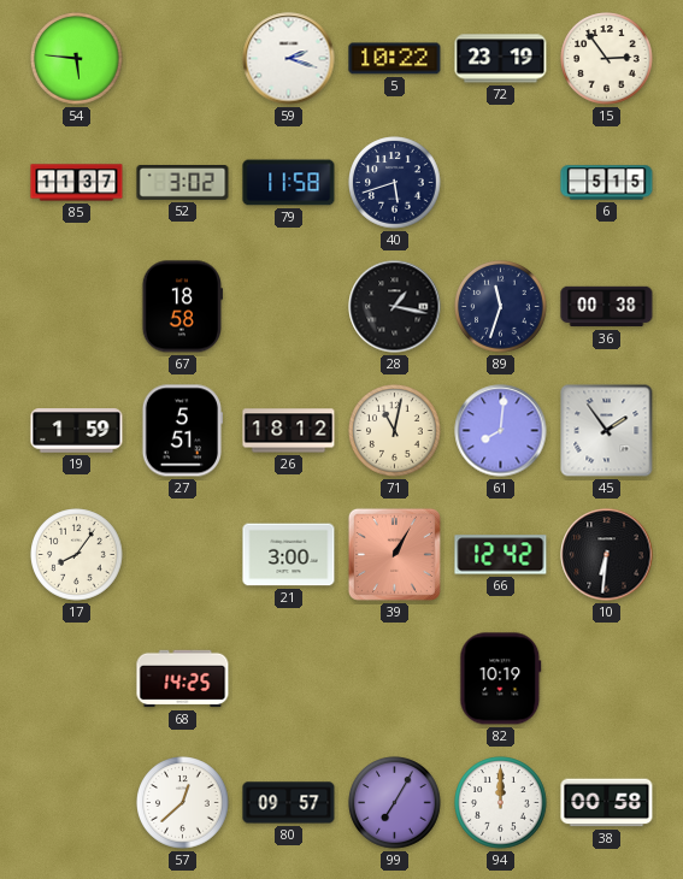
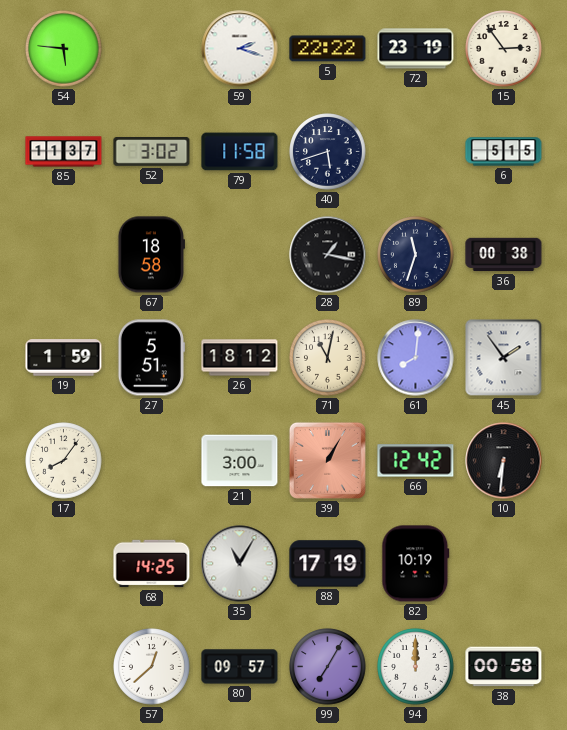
5: 10:22 -> 22:22
35: none -> 11:05
88: none -> 17:19
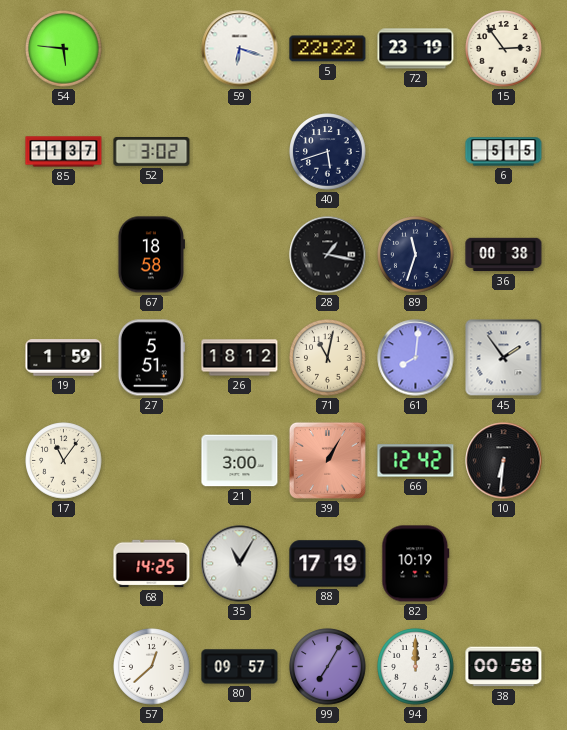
59: 2:18 -> 6:18
79: 11:58 -> none
17: 8:06 -> 11:06
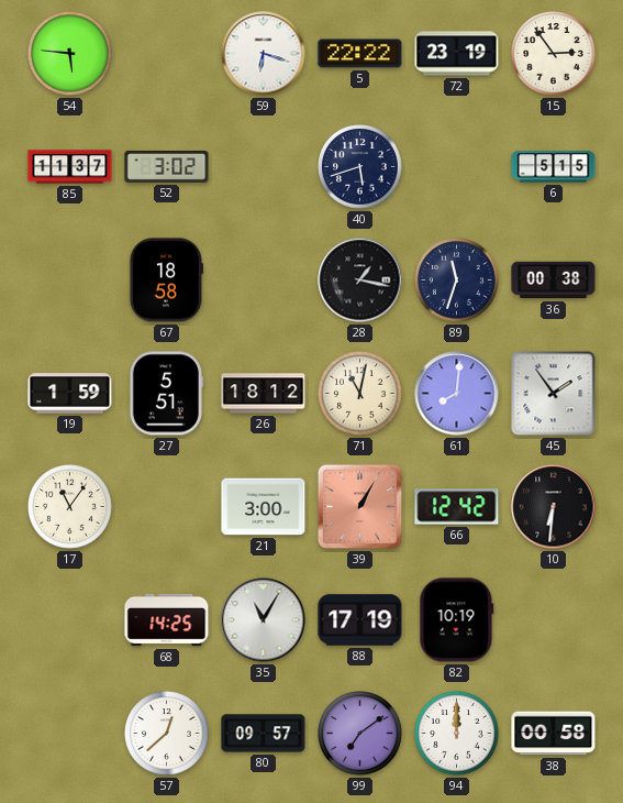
99: 7:05 -> 7:09
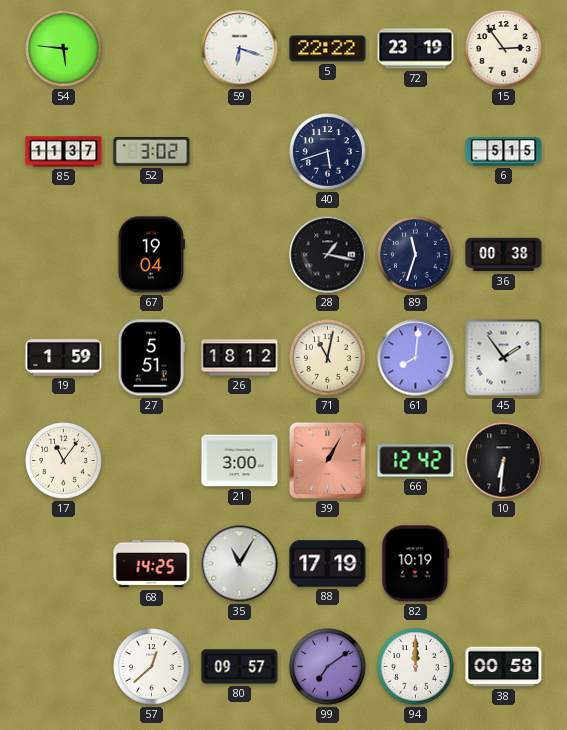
67: 18:58 -> 19:04
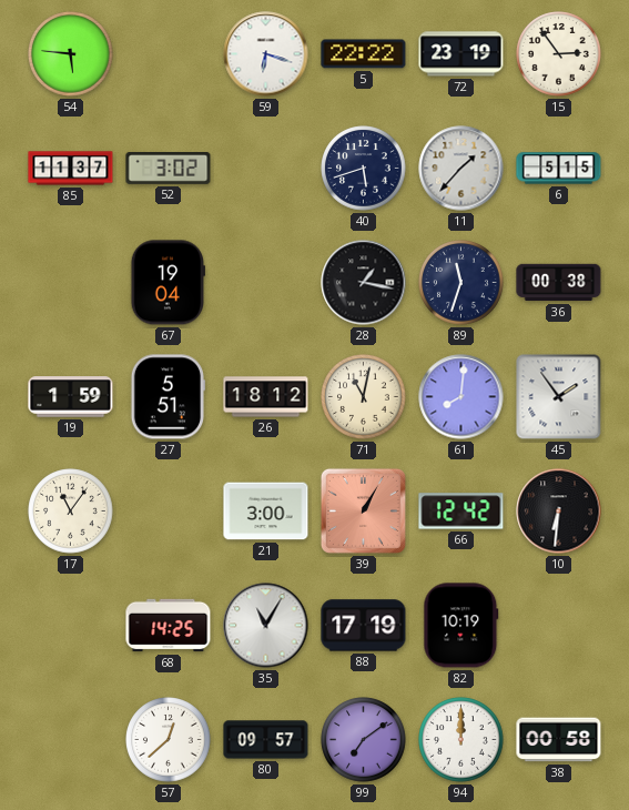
11: none -> 1:37
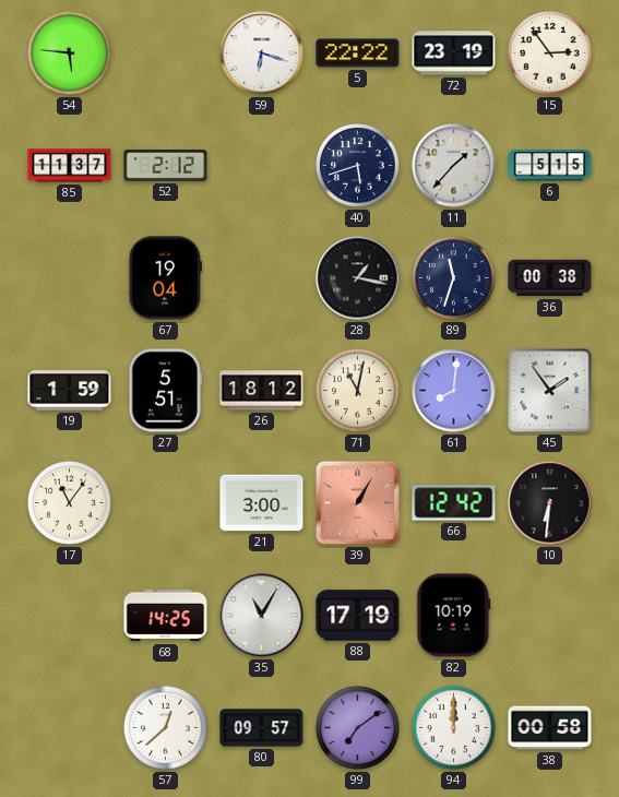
52: 3:02 -> 2:12
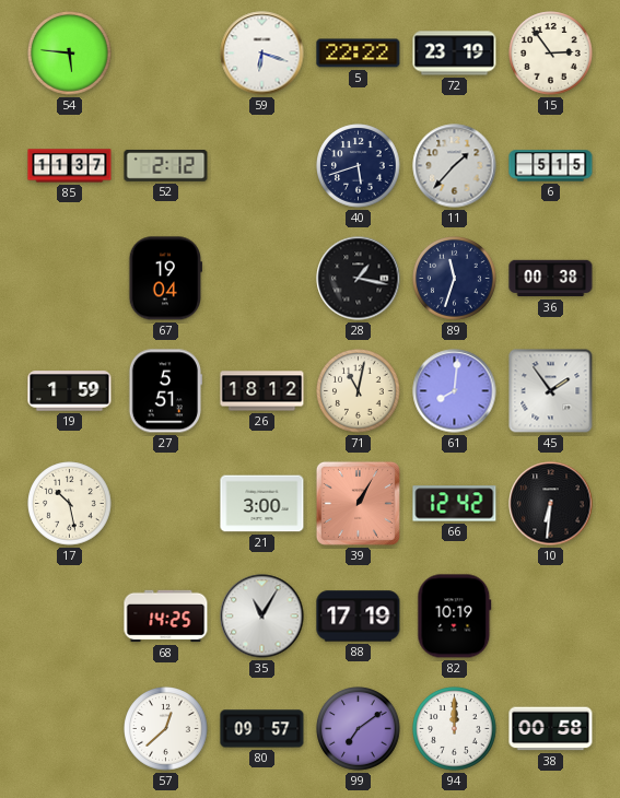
17: 11:06 -> 10:28
